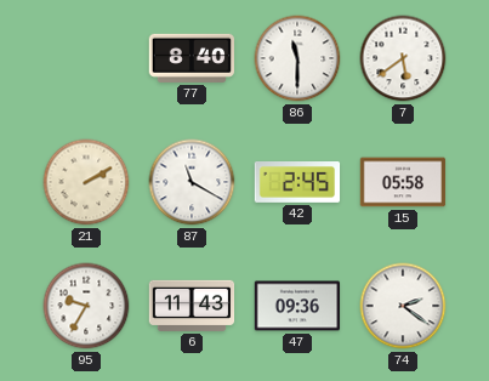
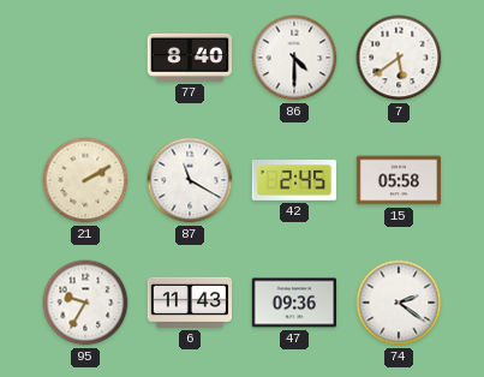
86: 11:30 -> 4:30
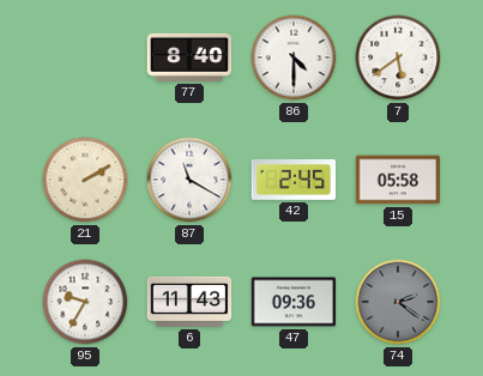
74 dial: white -> grey
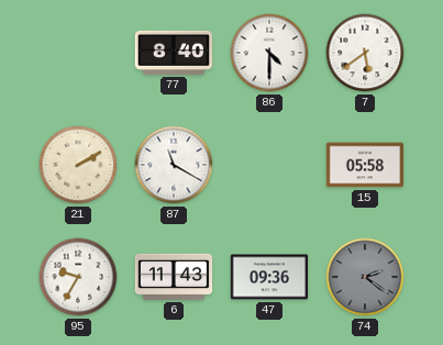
42: 2:45 -> none
